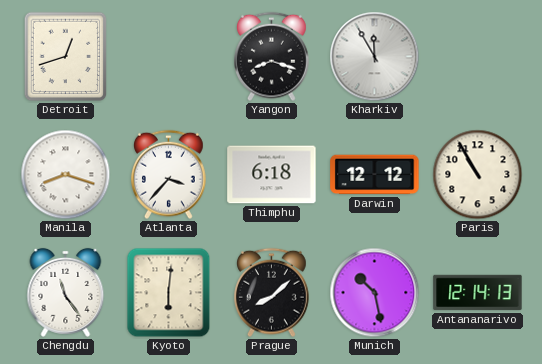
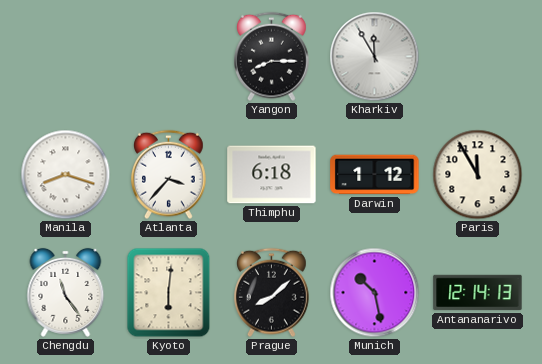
Detroit: 12:42 -> none
Yangon: 8:18 -> 8:15
Darwin: 12:12 -> 1:12
Paris: 10:55 -> 11:55
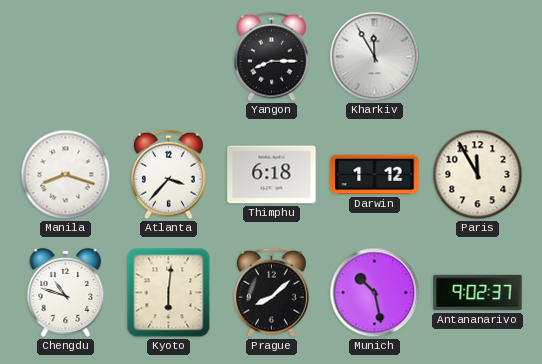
Chengdu: 11:24 -> 10:48
Antananarivo: 12:14 -> 9:02
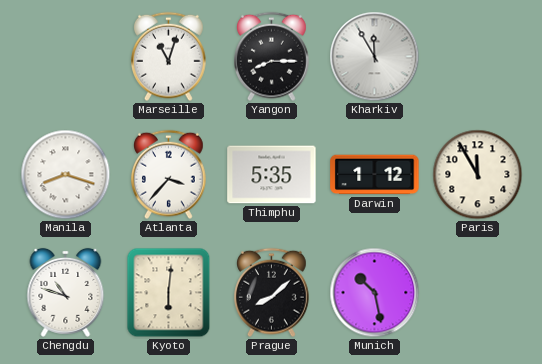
Marseille: none -> 11:03
Thimphu: 6:18 -> 5:35
Antananarivo: 9:02 -> none
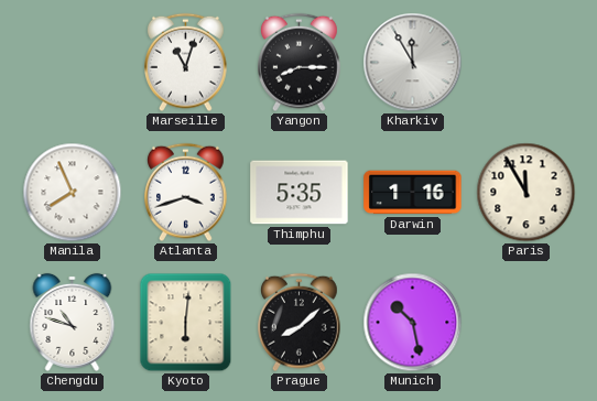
Manila: 8:18 -> 7:56
Atlanta: 3:37 -> 3:42
Darwin: 1:12 -> 1:16
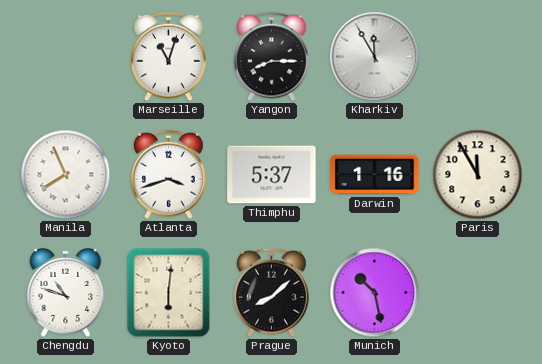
Thimphu: 5:35 -> 5:37
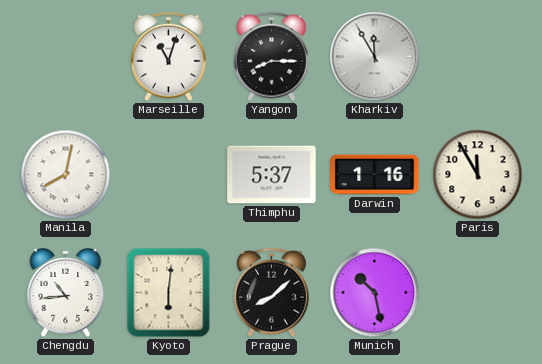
Manila: 7:56 -> 8:02
Atlanta: 3:42 -> none
Chengdu: 10:48 -> 10:44
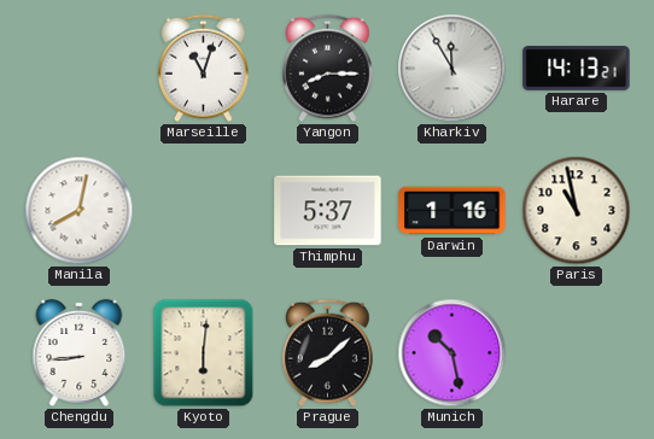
Harare: none -> 14:13
Paris: 11:55 -> 10:58
Chengdu: 10:44 -> 8:44
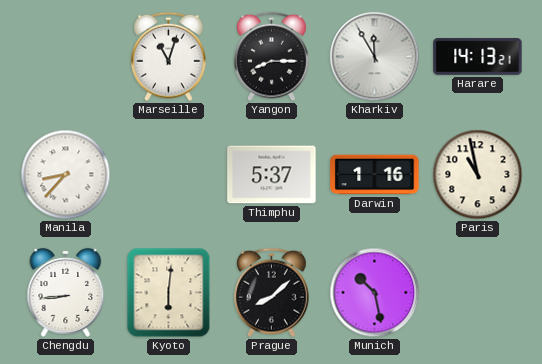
Manila: 8:02 -> 8:37
